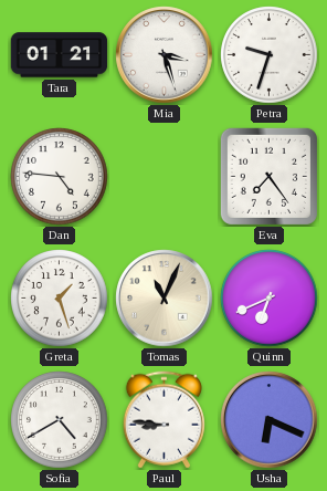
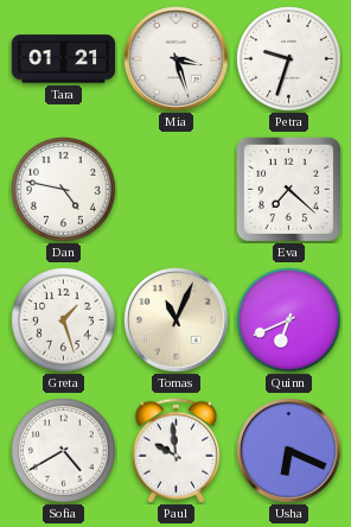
Dan: 4:46 -> 4:47
Eva: 7:24 -> 7:22
Paul: 8:46 -> 9:59
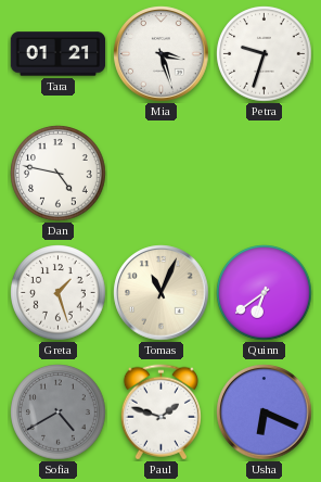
Eva: 7:22 -> none
Quinn: 6:41 -> 6:39
Sofia dial: white -> grey
Paul: 9:59 -> 1:48
